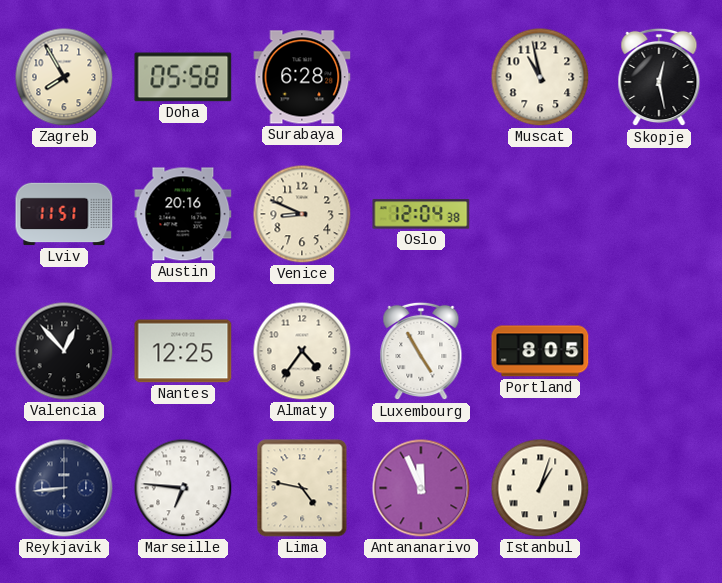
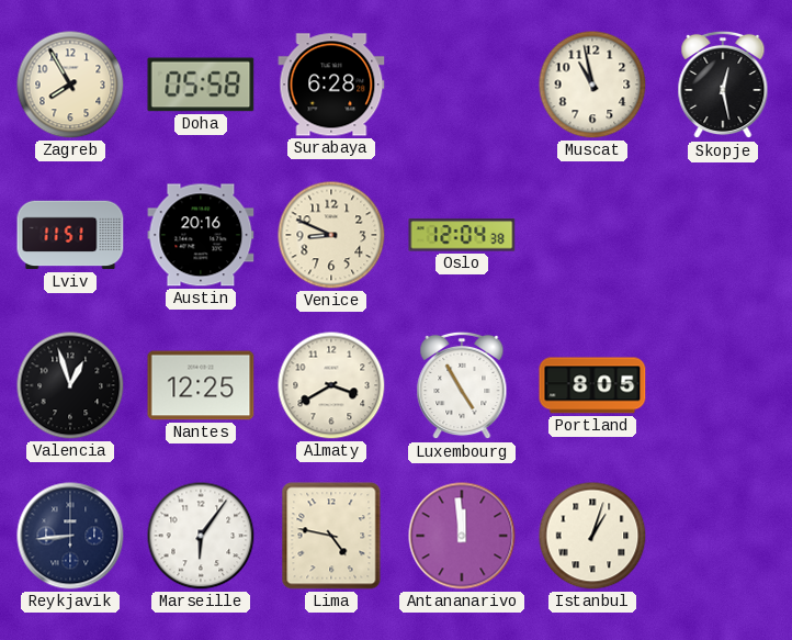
Valencia: 12:53 -> 12:57
Almaty: 4:36 -> 3:40
Marseille: 6:46 -> 6:06
Antananarivo: 11:56 -> 11:59
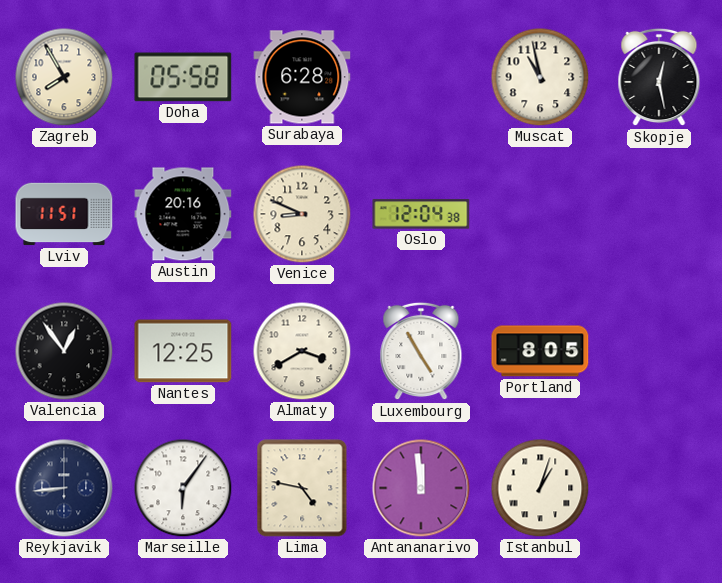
Valencia: 12:57 -> 12:54
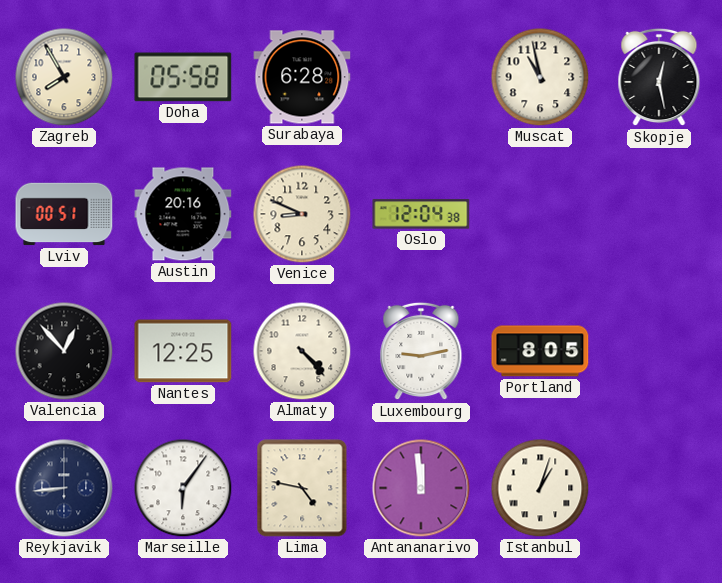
Lviv: 11:51 -> 00:51
Valencia: 12:54 -> 12:53
Almaty: 3:40 -> 4:23
Luxembourg: 4:55 -> 9:13
